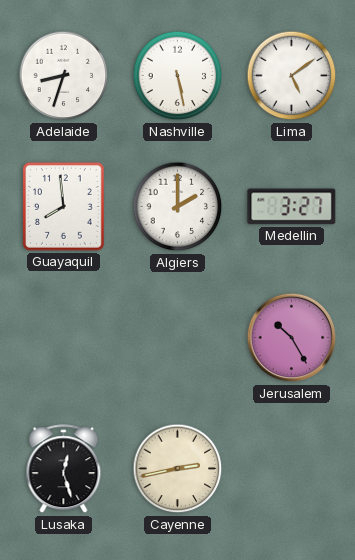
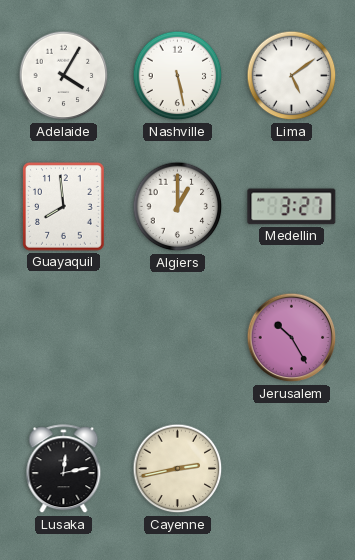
Adelaide: 8:33 -> 4:05
Algiers: 2:00 -> 1:00
Lusaka: 12:27 -> 12:13
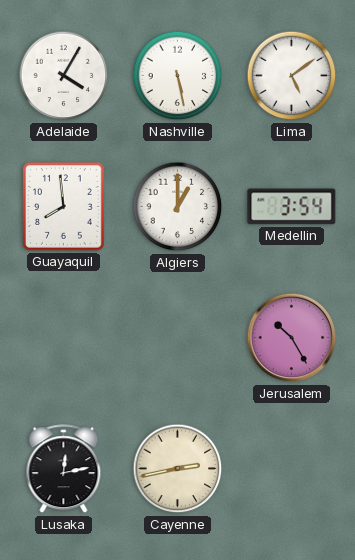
Medellin: 3:27 -> 3:54
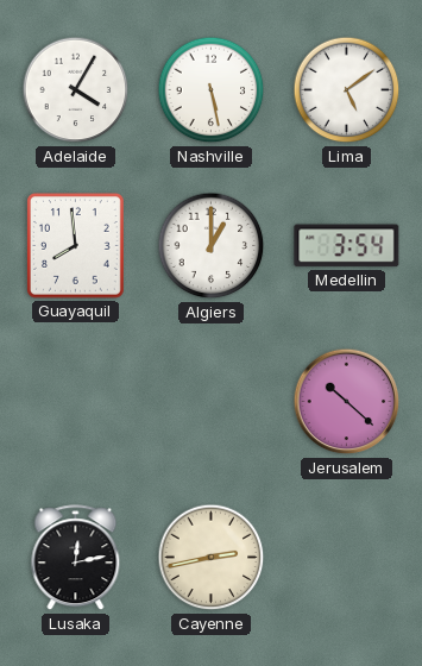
Jerusalem: 10:25 -> 10:22
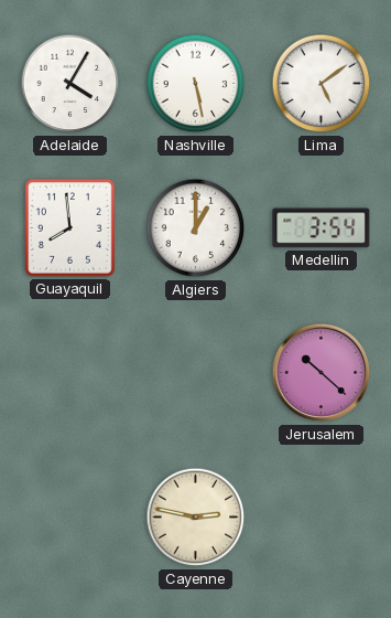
Lusaka: 12:13 -> none
Cayenne: 2:43 -> 2:47
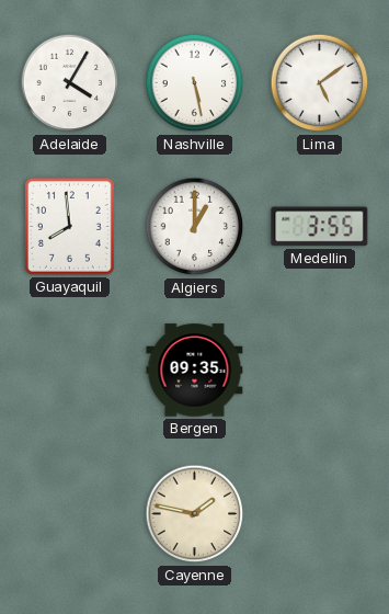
Medellin: 3:54 -> 3:55
Bergen: none -> 09:35
Jerusalem: 10:22 -> none
Cayenne: 2:47 -> 1:47
